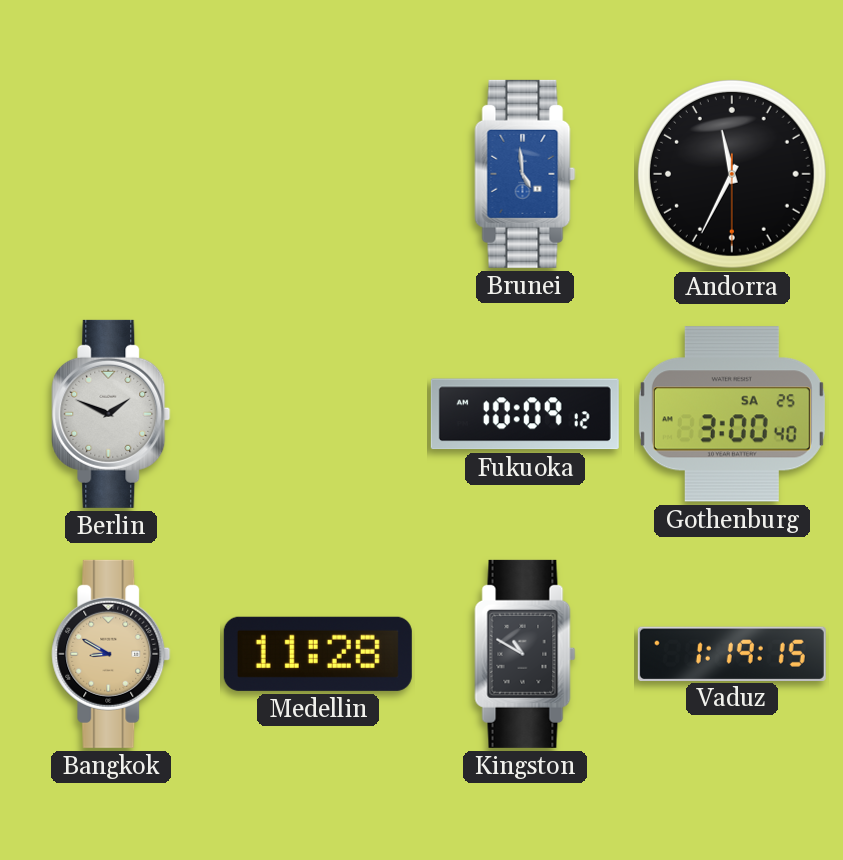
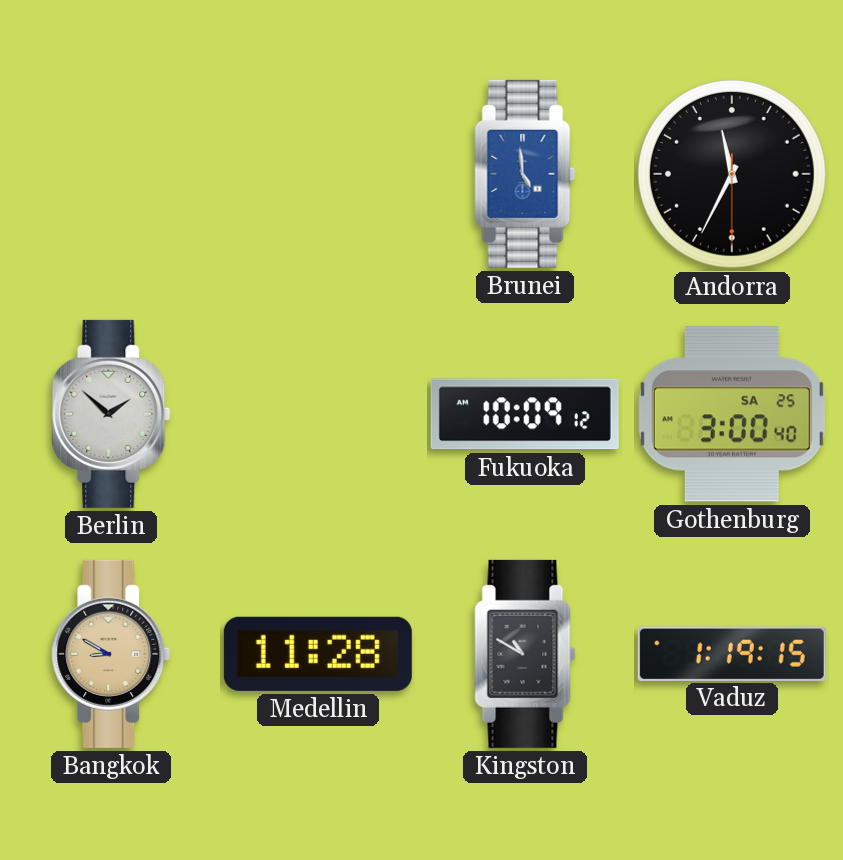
Berlin: 1:49 -> 1:52
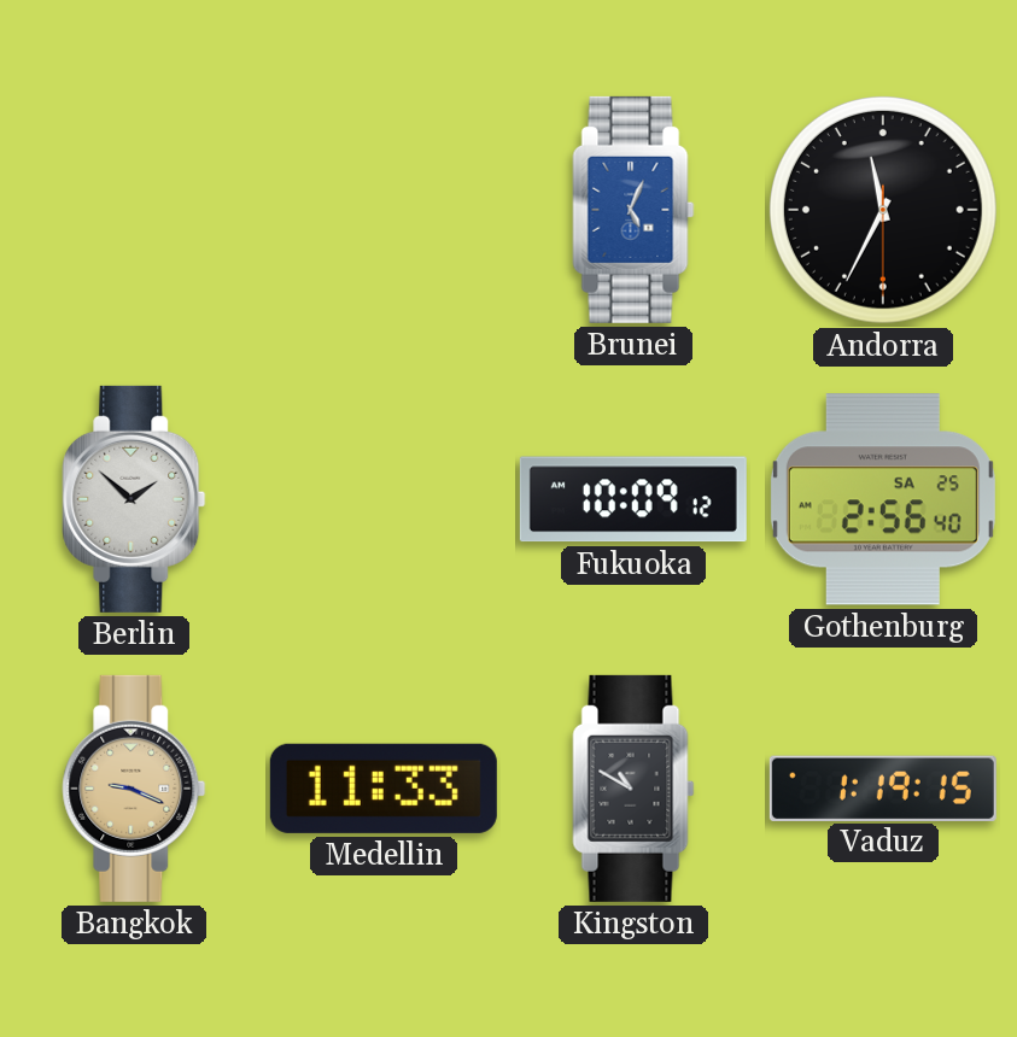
Brunei: 4:59 -> 5:04
Gothenburg: 3:00 -> 2:56
Bangkok: 8:50 -> 9:19
Medellin: 11:28 -> 11:33
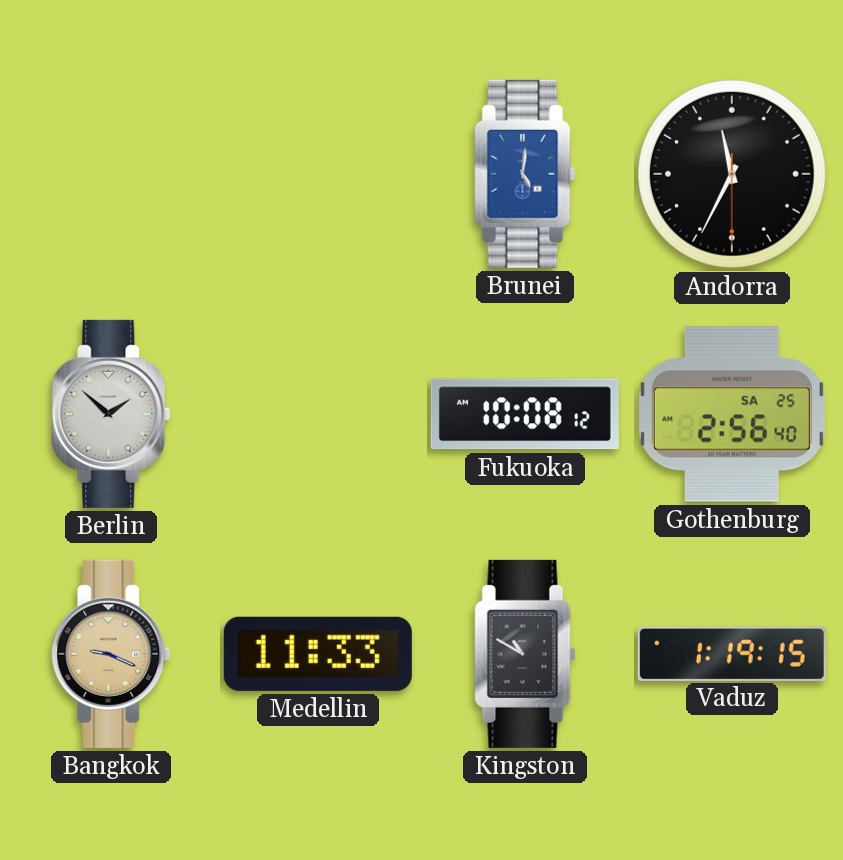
Brunei: 5:04 -> 5:01
Fukuoka: 10:09 -> 10:08
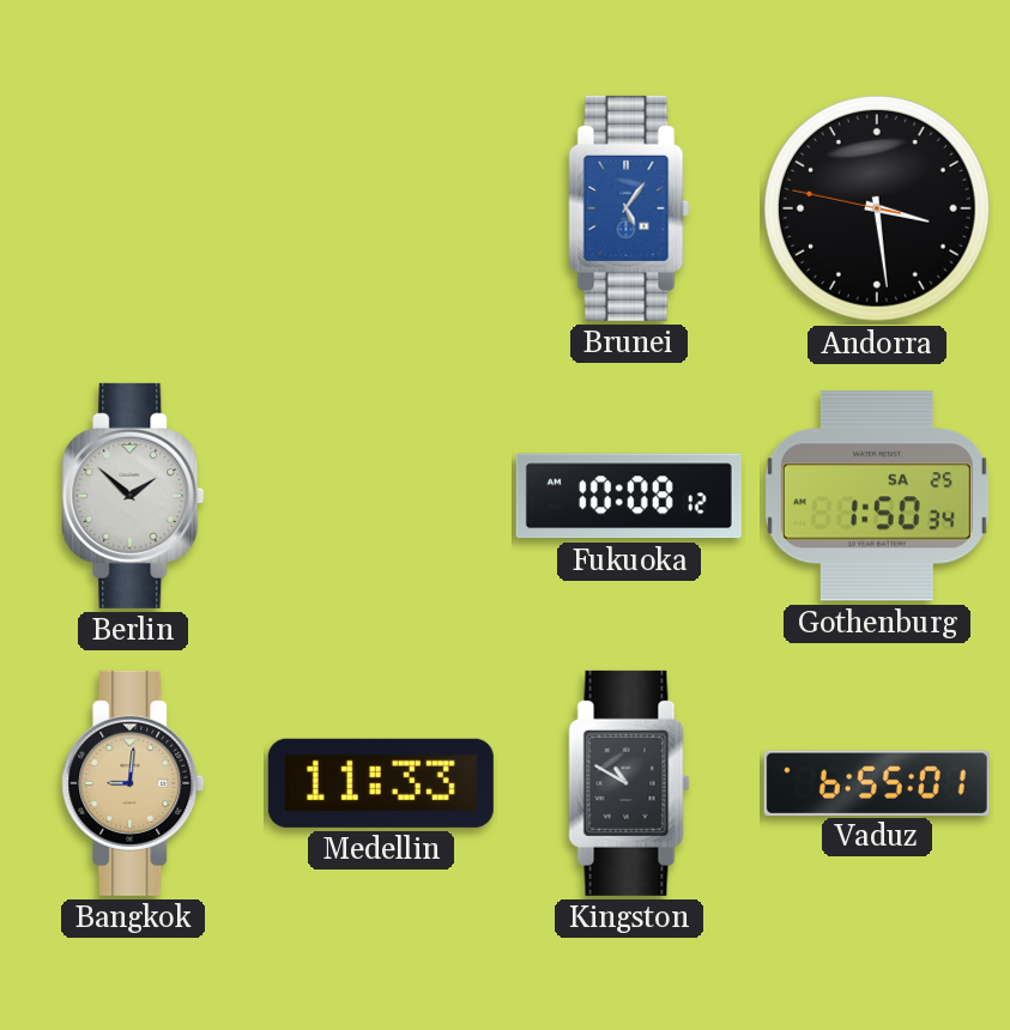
Brunei: 5:01 -> 5:06
Andorra: 11:34 -> 3:28
Gothenburg: 2:56 -> 1:50
Bangkok: 9:19 -> 9:01
Vaduz: 1:19 -> 6:55
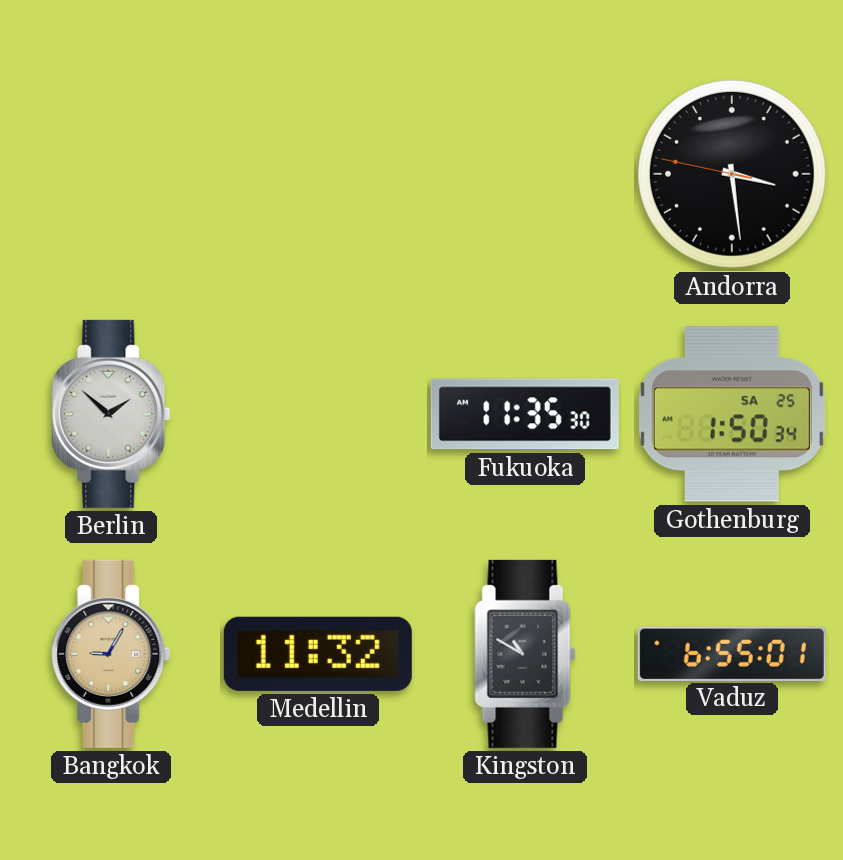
Brunei: 5:06 -> none
Fukuoka: 10:08 -> 11:35
Bangkok: 9:01 -> 9:05
Medellin: 11:33 -> 11:32
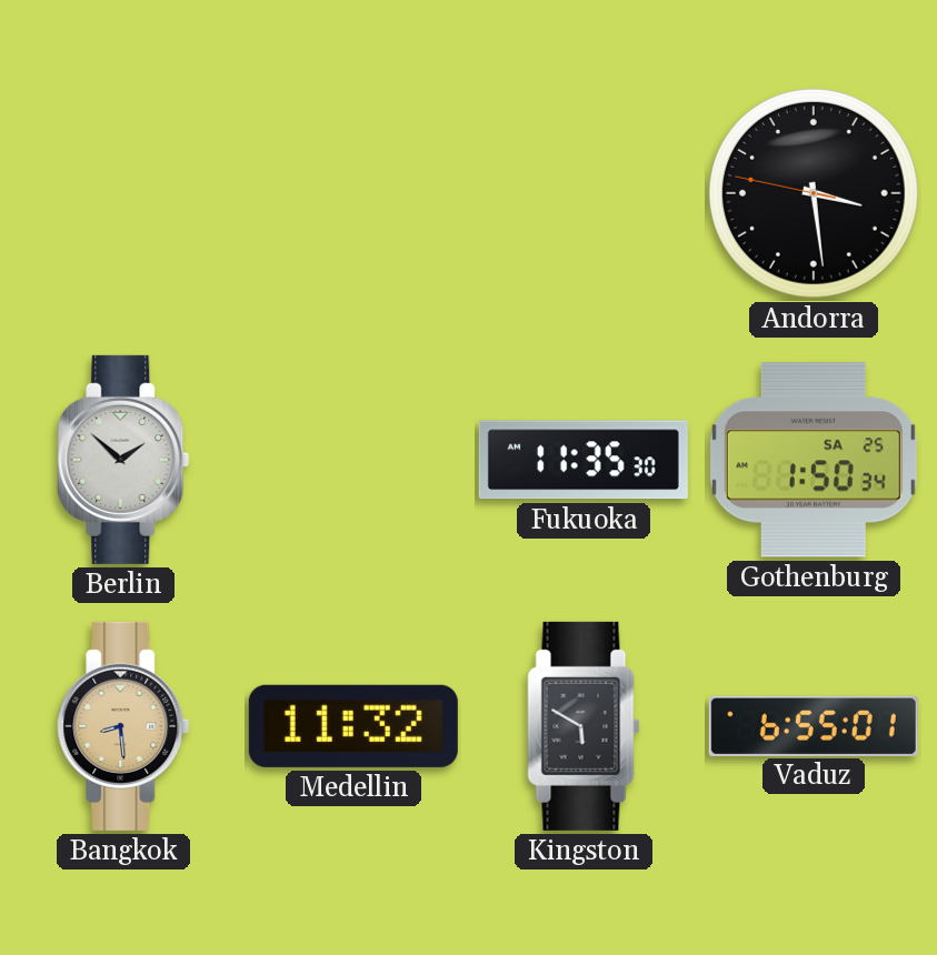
Bangkok: 9:05 -> 8:29
Kingston: 10:50 -> 5:50
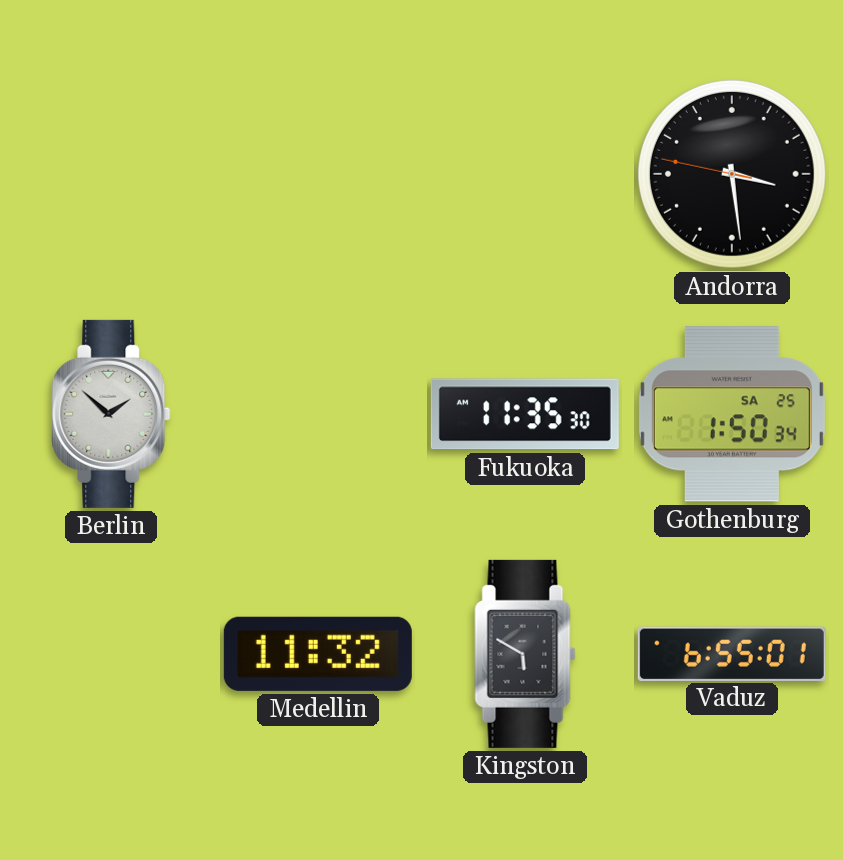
Bangkok: 8:29 -> none
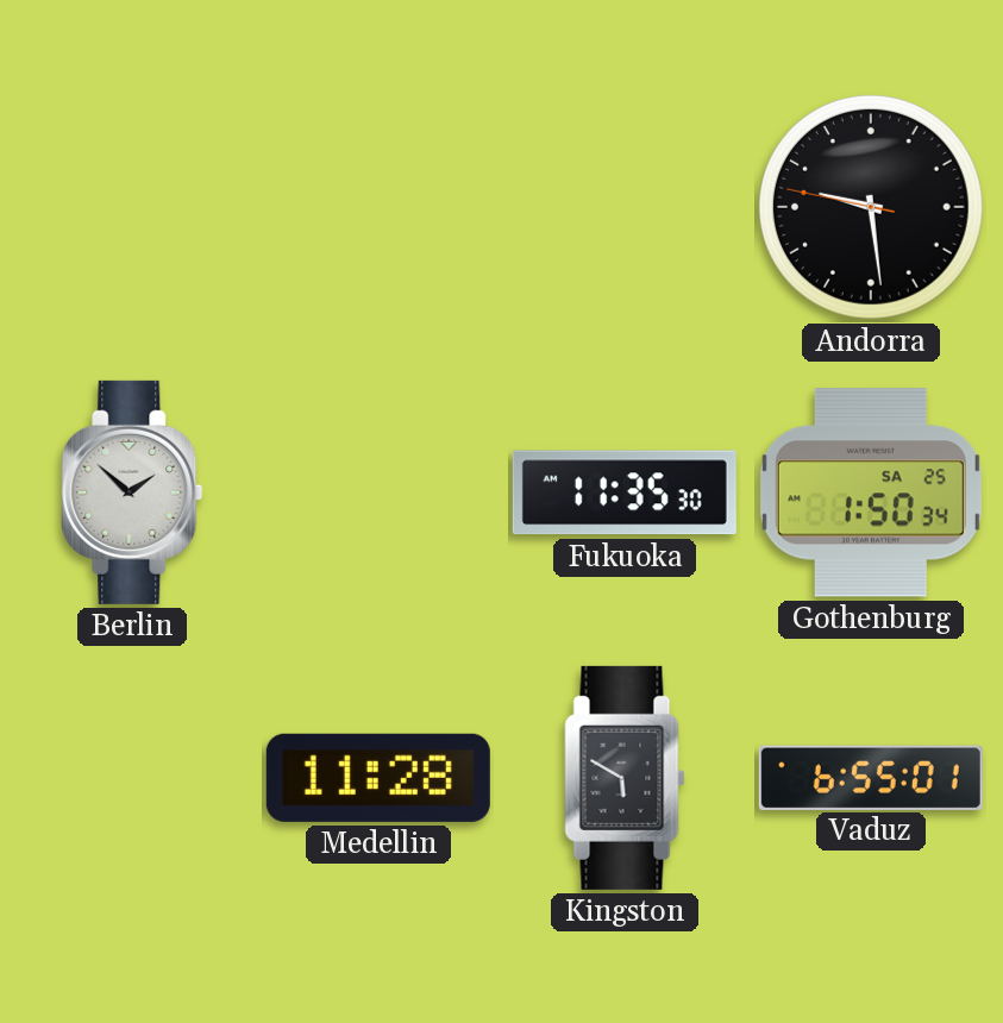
Andorra: 3:28 -> 9:28
Medellin: 11:32 -> 11:28
